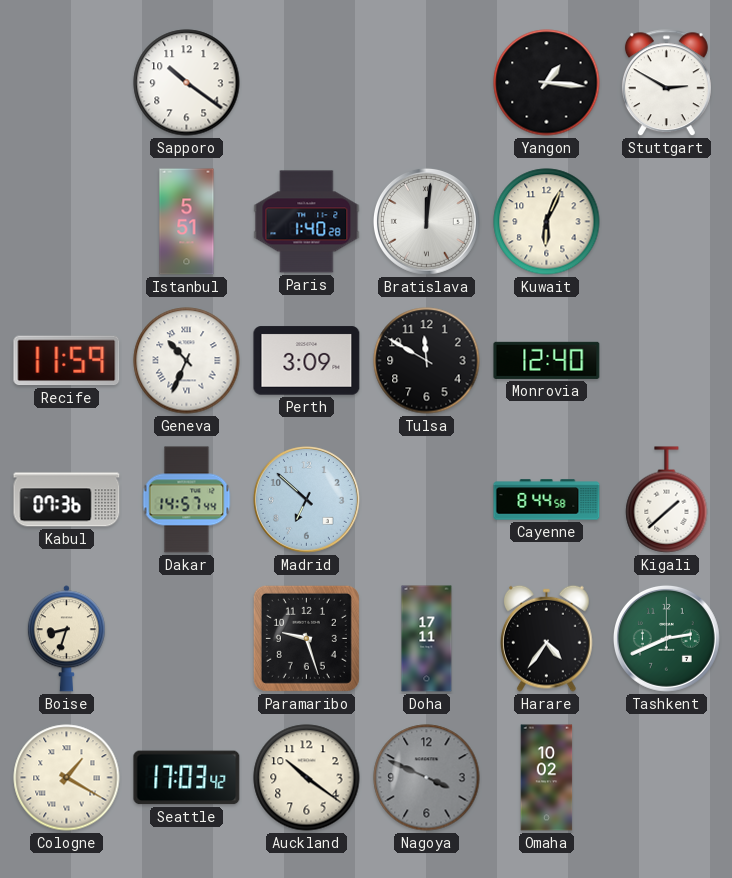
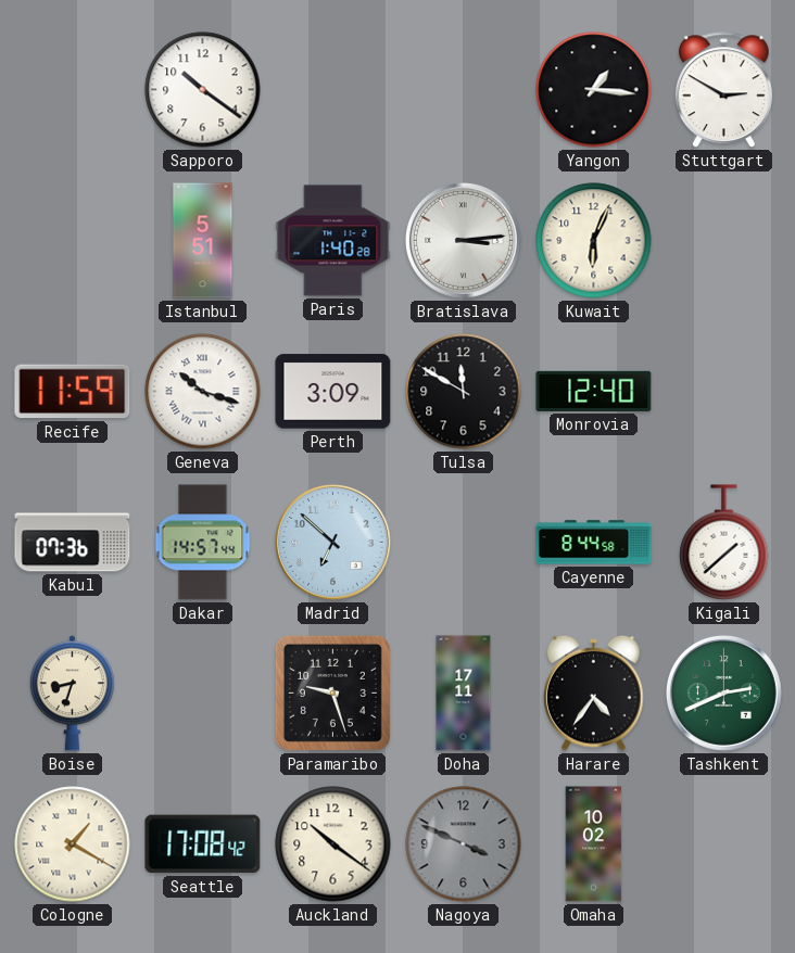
Bratislava: 12:01 -> 3:14
Geneva: 10:34 -> 10:18
Seattle: 17:03 -> 17:08
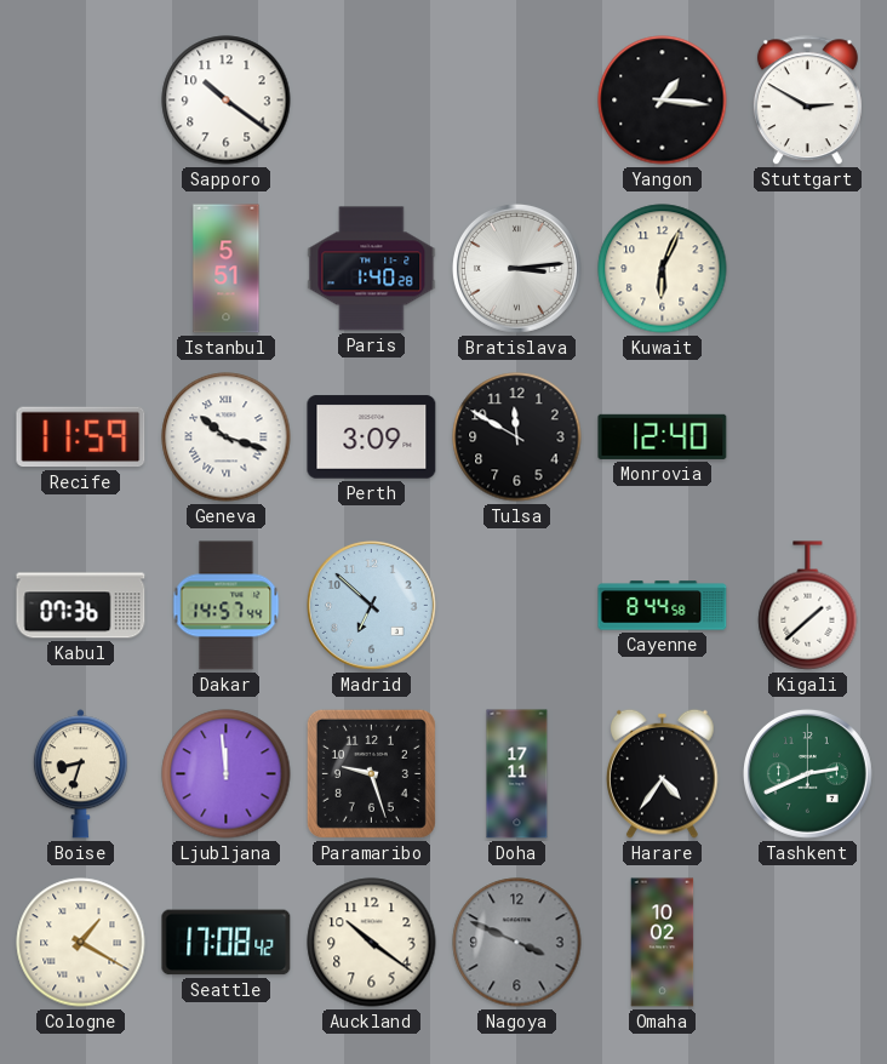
Ljubljana: none -> 11:59
